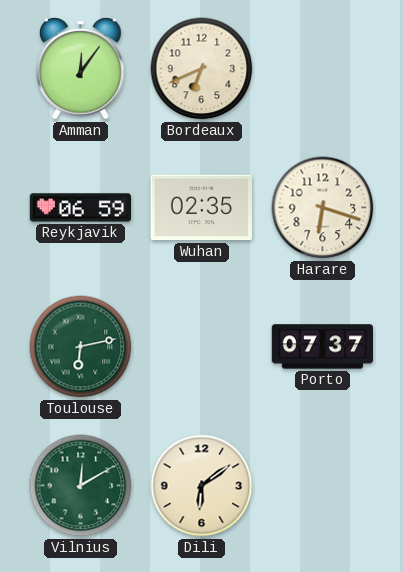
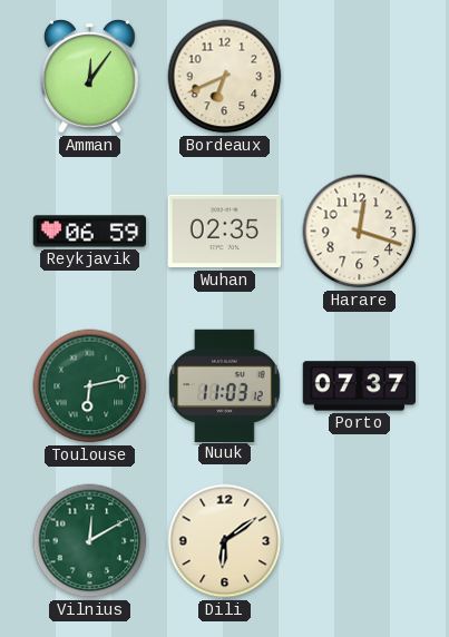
Harare: 6:18 -> 12:18
Nuuk: none -> 11:03
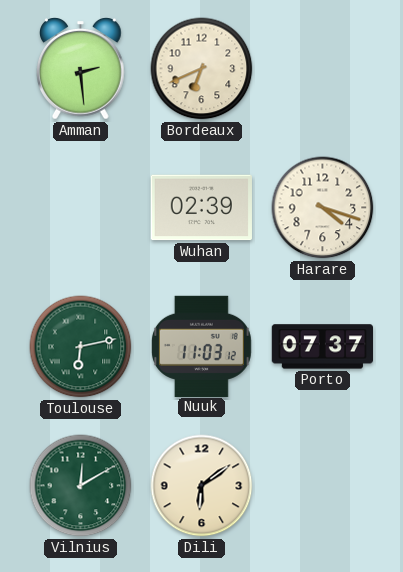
Amman: 12:06 -> 2:29
Reykjavik: 06:59 -> none
Wuhan: 02:35 -> 02:39
Harare: 12:18 -> 4:18
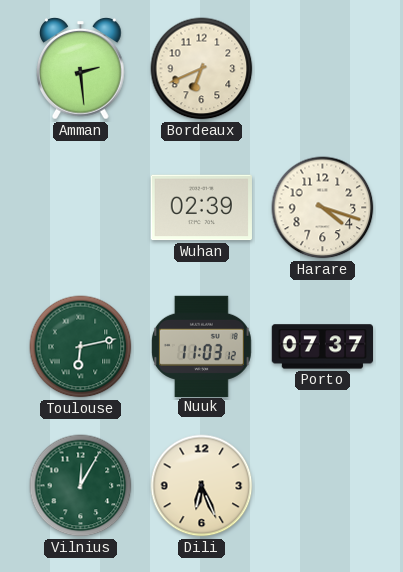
Vilnius: 12:10 -> 12:05
Dili: 6:09 -> 6:26
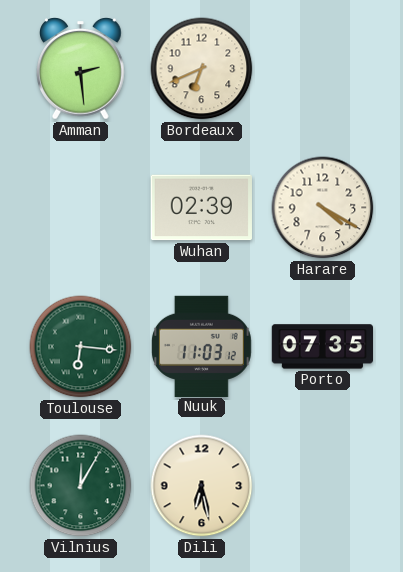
Harare: 4:18 -> 4:20
Toulouse: 6:13 -> 6:16
Porto: 07:37 -> 07:35
Dili: 6:26 -> 6:28
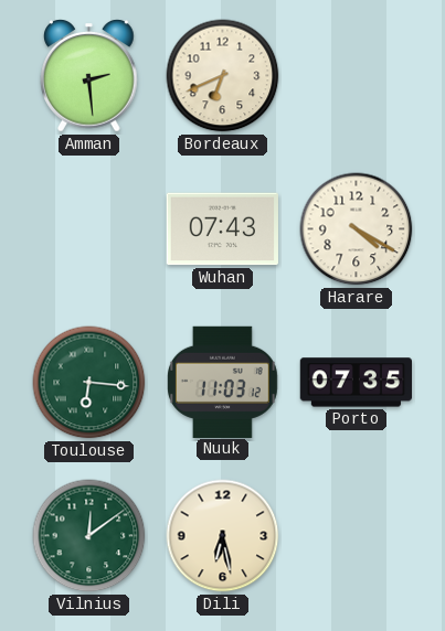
Wuhan: 02:39 -> 07:43
Vilnius: 12:05 -> 12:09
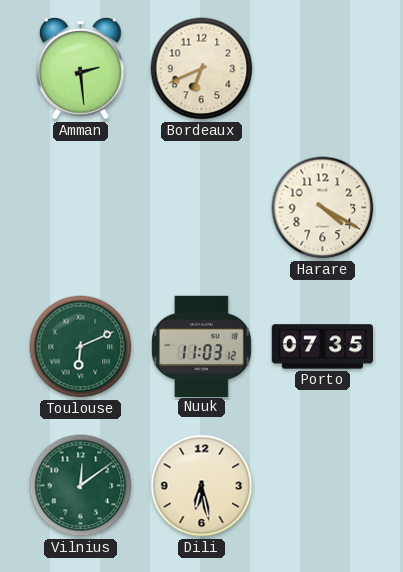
Wuhan: 07:43 -> none
Toulouse: 6:16 -> 6:11
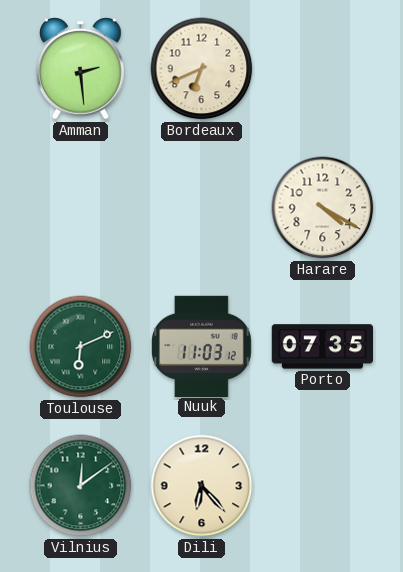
Dili: 6:28 -> 6:23
